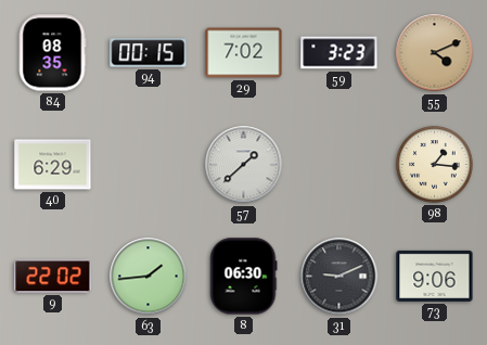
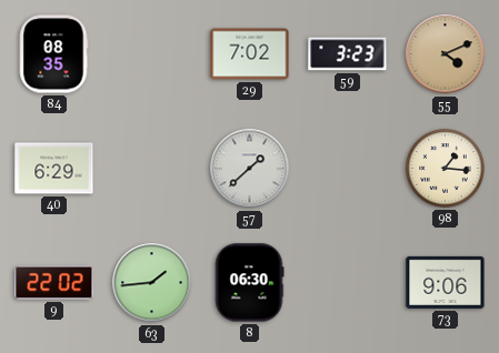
94: 00:15 -> none
31: 9:11 -> none
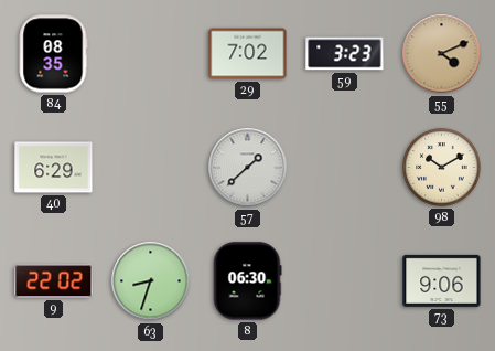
98: 1:16 -> 10:10
63: 1:44 -> 8:33
